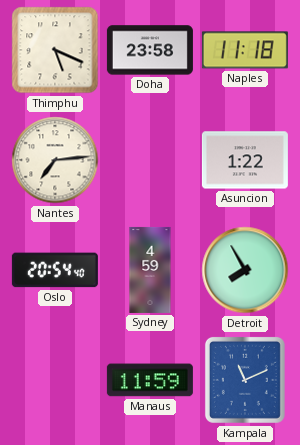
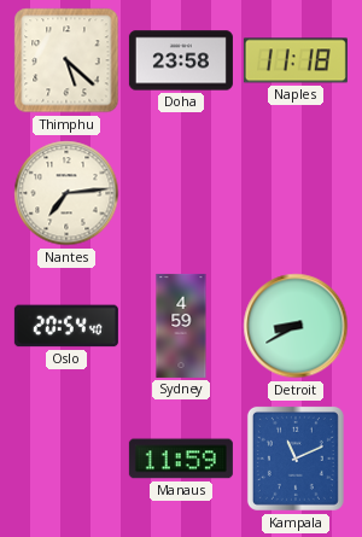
Thimphu: 5:19 -> 5:22
Asuncion: 1:22 -> none
Detroit: 7:55 -> 8:40
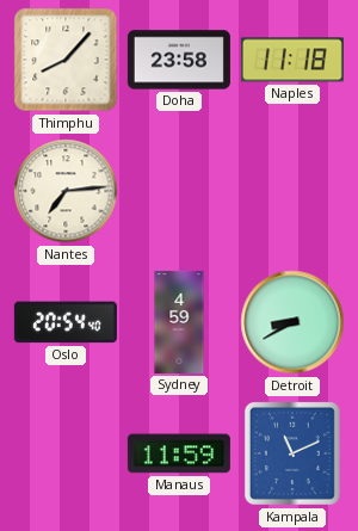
Thimphu: 5:22 -> 8:07
